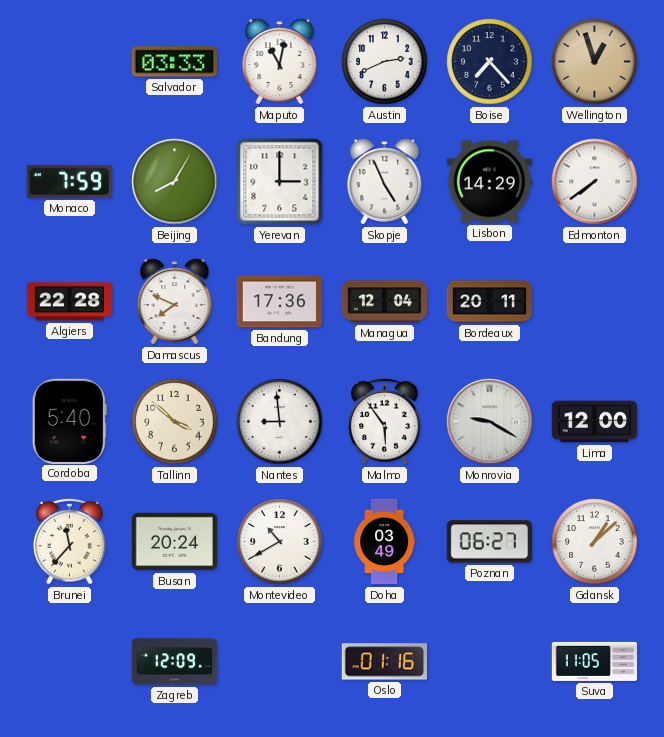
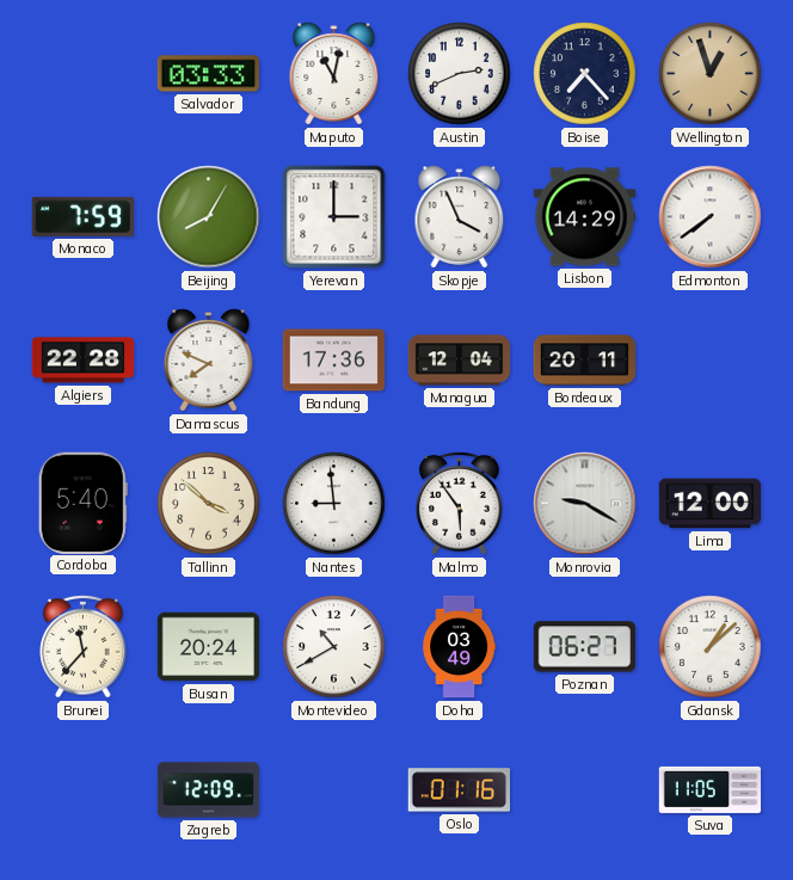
Skopje: 4:56 -> 3:56
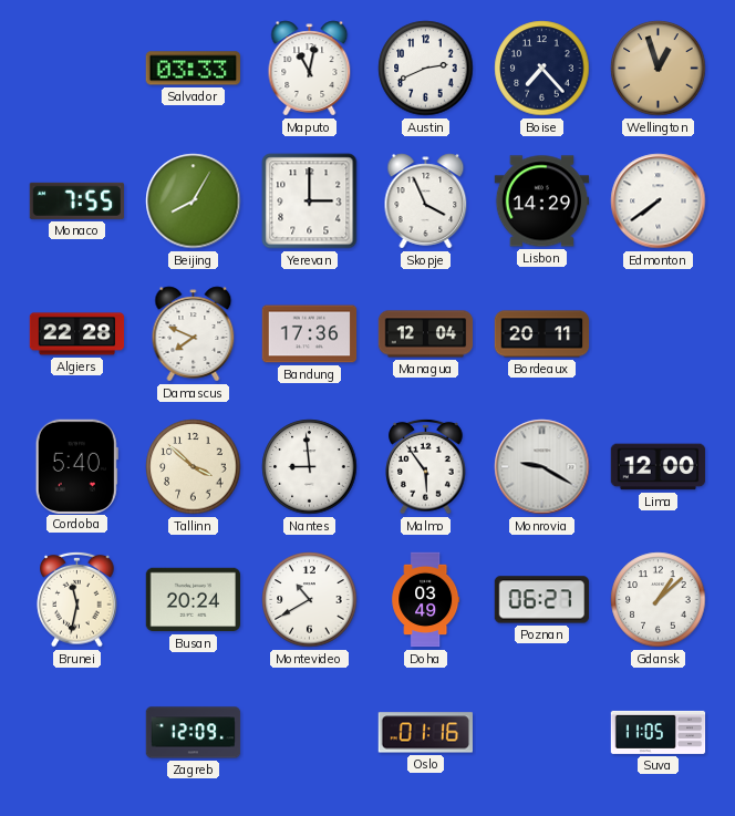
Monaco: 7:59 -> 7:55
Brunei: 11:37 -> 11:32
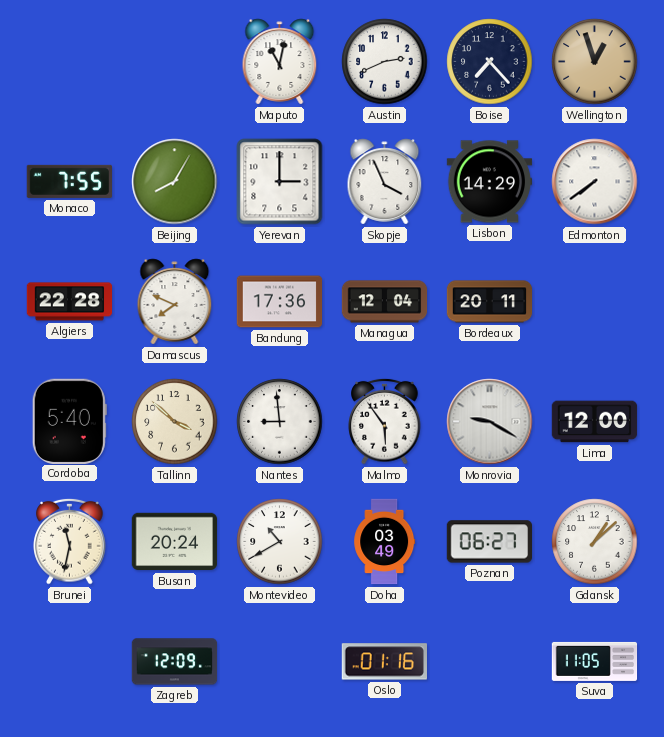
Salvador: 03:33 -> none
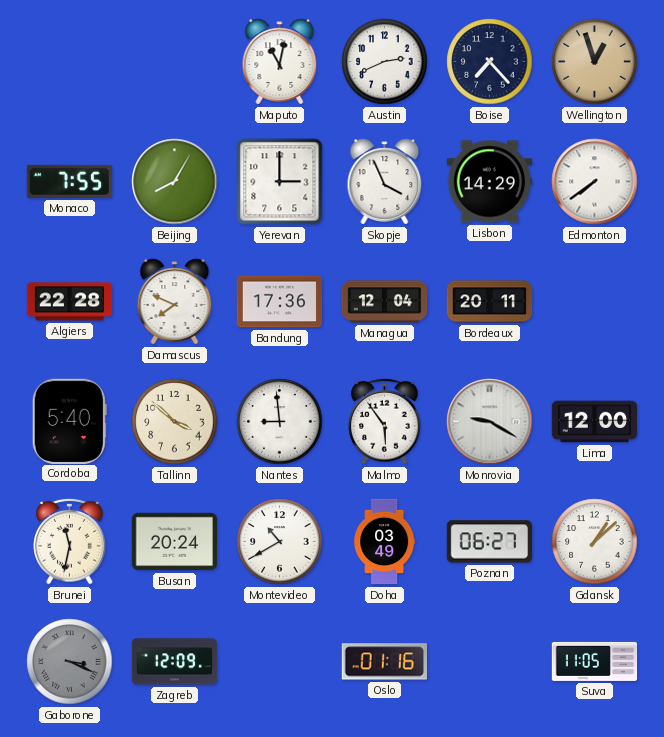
Gaborone: none -> 3:19
